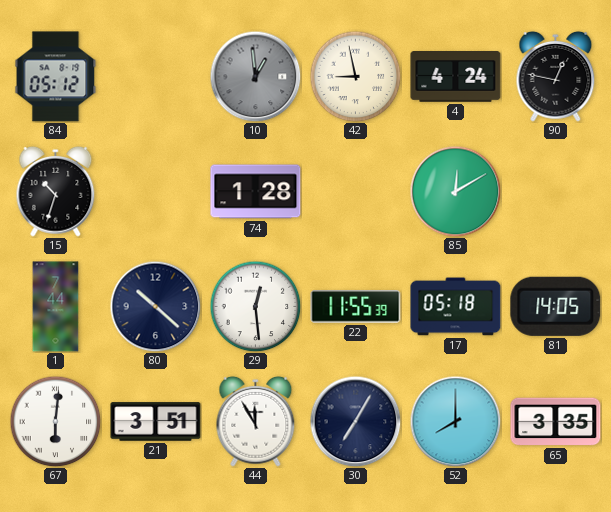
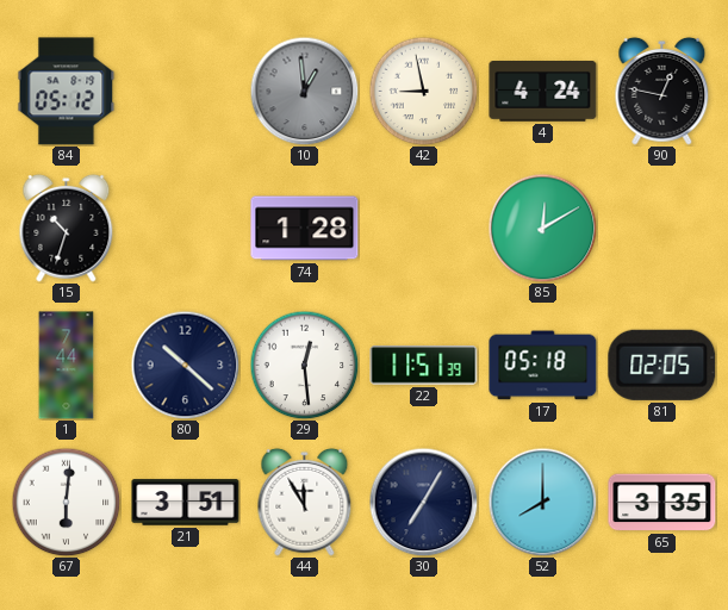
22: 11:55 -> 11:51
81: 14:05 -> 02:05
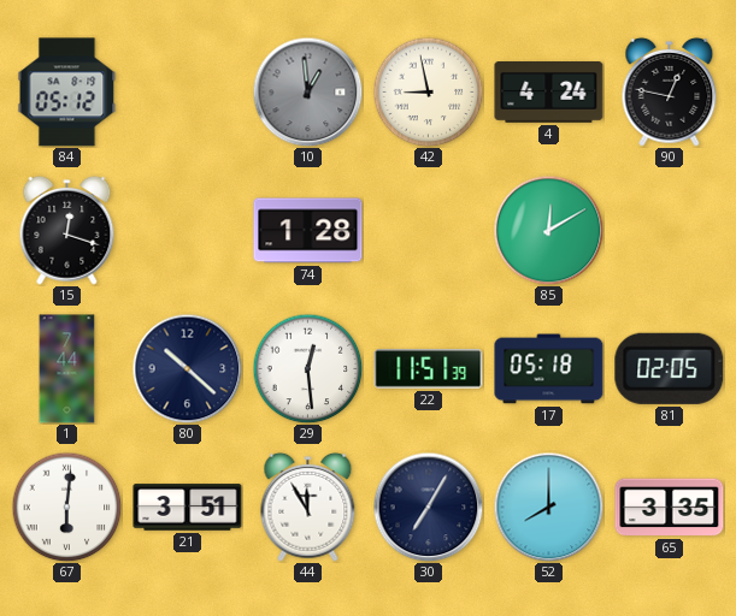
15: 10:33 -> 12:18
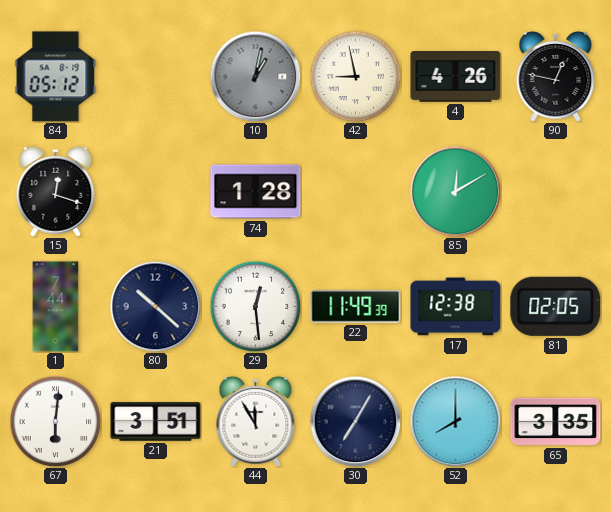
10: 12:59 -> 1:02
4: 4:24 -> 4:26
22: 11:51 -> 11:49
17: 05:18 -> 12:38
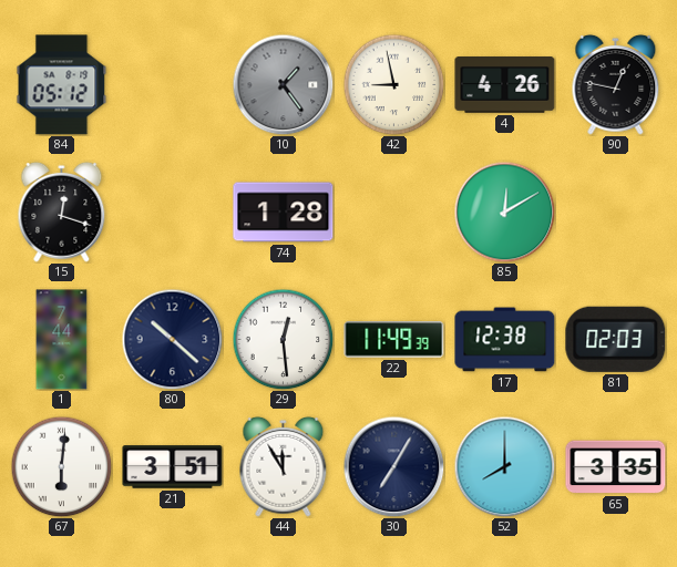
10: 1:02 -> 1:24
81: 02:05 -> 02:03
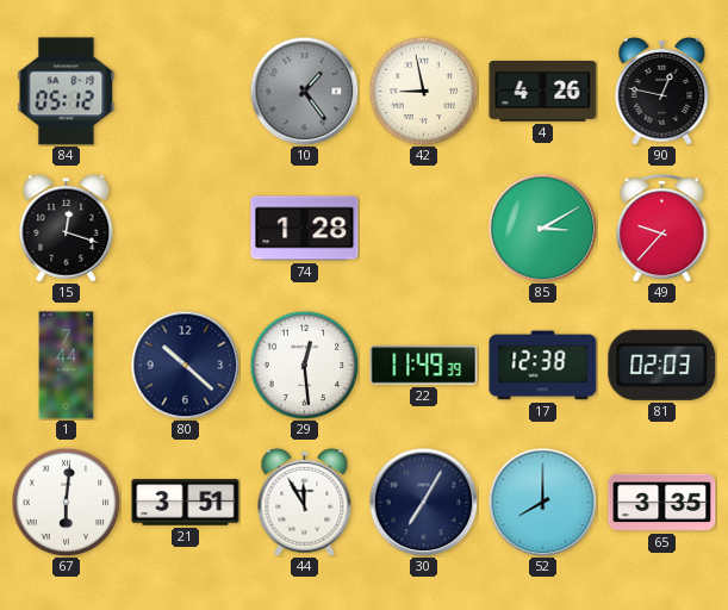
85: 12:10 -> 3:10
49: none -> 9:37
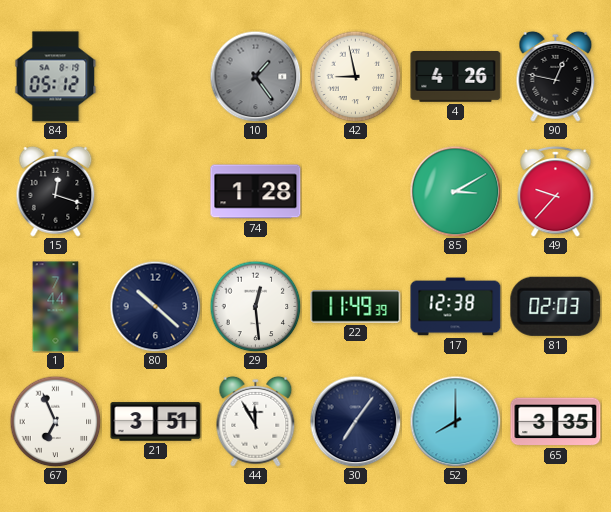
67: 6:01 -> 6:56
30: 7:05 -> 7:06
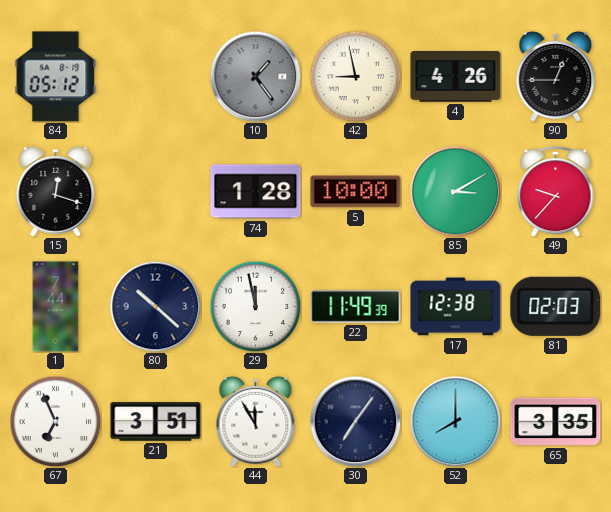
90: 12:47 -> 12:45
5: none -> 10:00
29: 12:29 -> 11:58
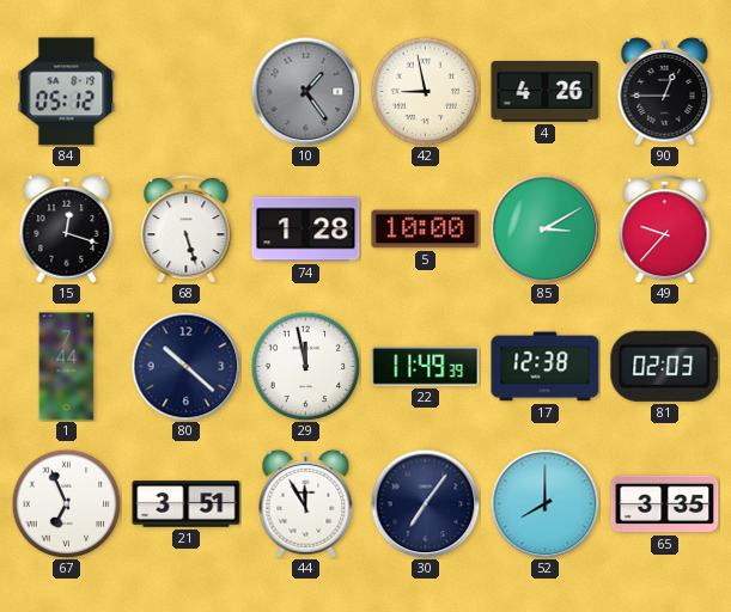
68: none -> 5:27
